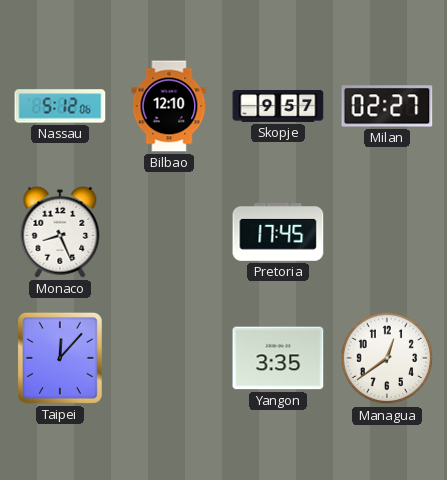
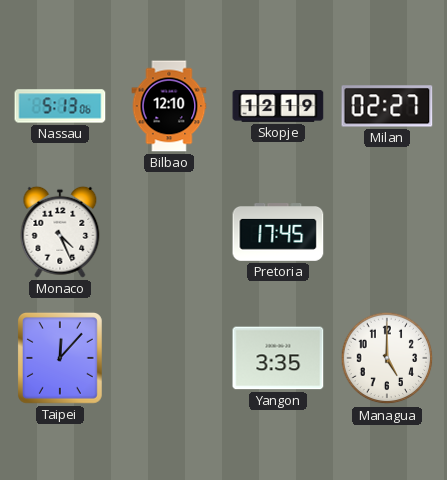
Nassau: 5:12 -> 5:13
Skopje: 9:57 -> 12:19
Monaco: 8:26 -> 4:26
Managua: 12:39 -> 5:00
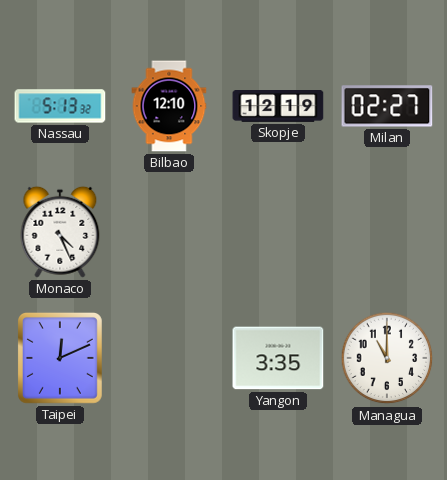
Nassau: 5:13:06 -> 5:13:32
Pretoria: 17:45 -> none
Taipei: 12:07 -> 12:11
Managua: 5:00 -> 11:00
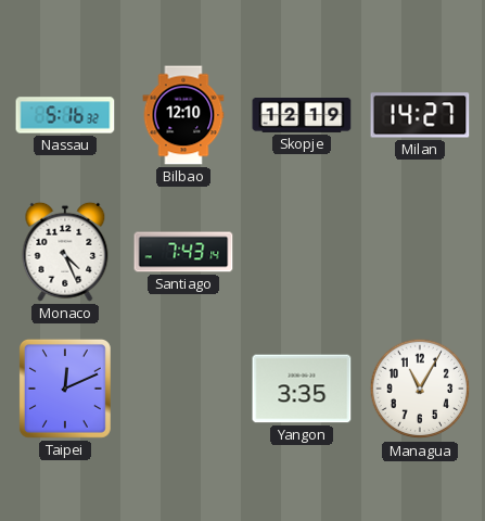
Nassau: 5:13 -> 5:16
Milan: 02:27 -> 14:27
Santiago: none -> 7:43
Managua: 11:00 -> 11:05
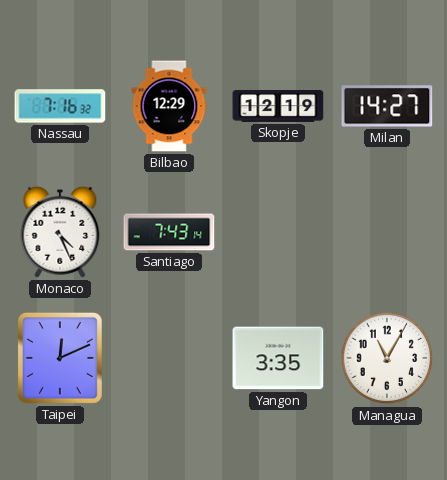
Nassau: 5:16 -> 7:16
Bilbao: 12:10 -> 12:29
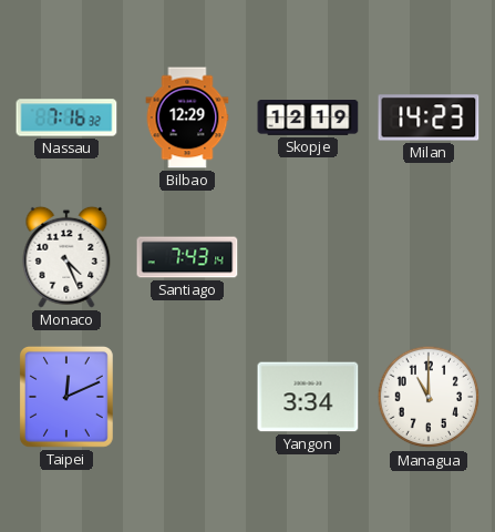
Milan: 14:27 -> 14:23
Yangon: 3:35 -> 3:34
Managua: 11:05 -> 11:00
